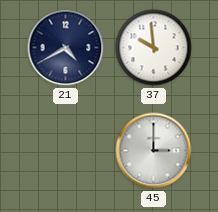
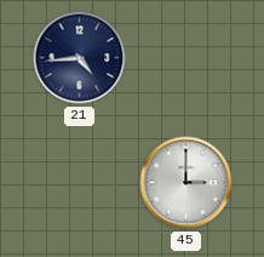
21: 4:40 -> 4:44
37: 9:59 -> none
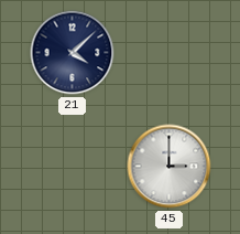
21: 4:44 -> 4:08
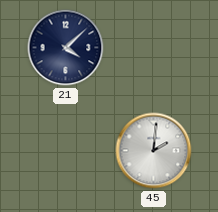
45: 3:00 -> 2:01
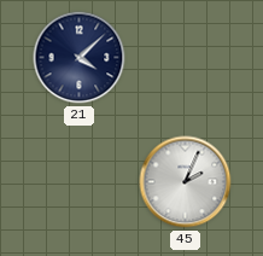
45: 2:01 -> 2:04
